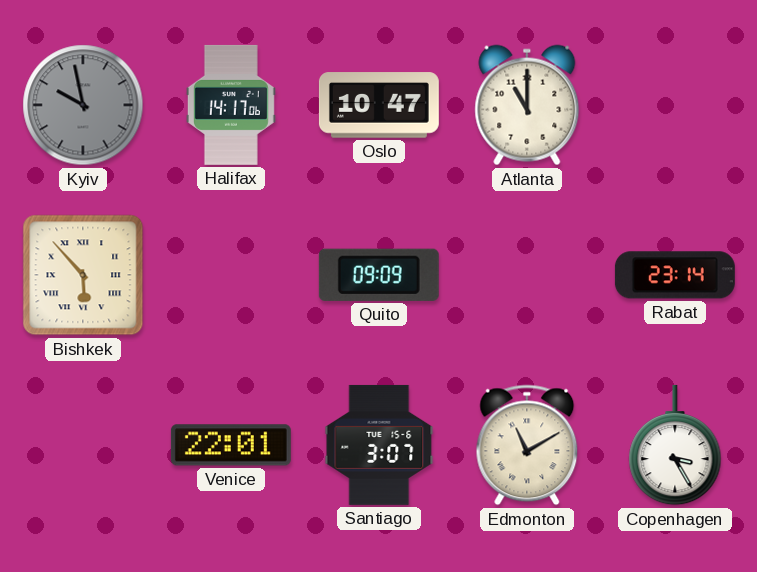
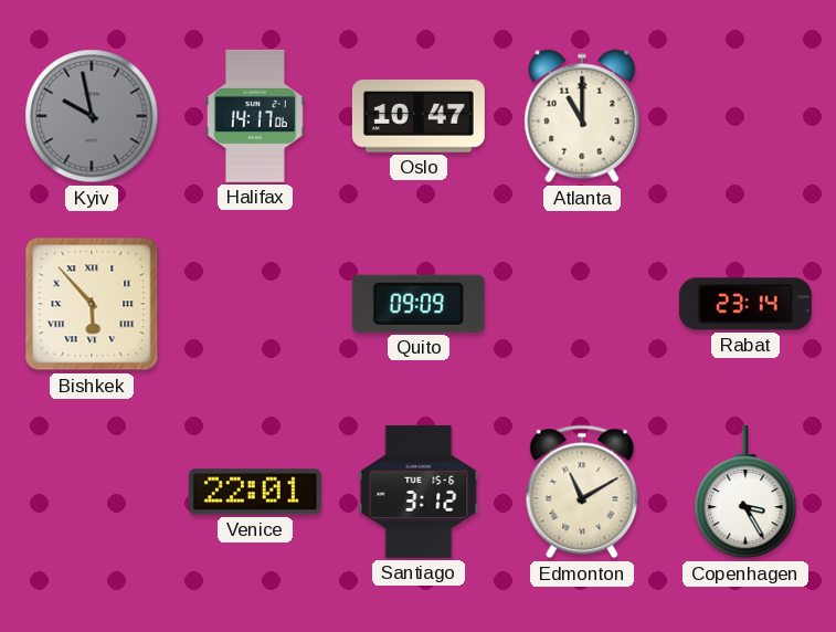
Santiago: 3:07 -> 3:12
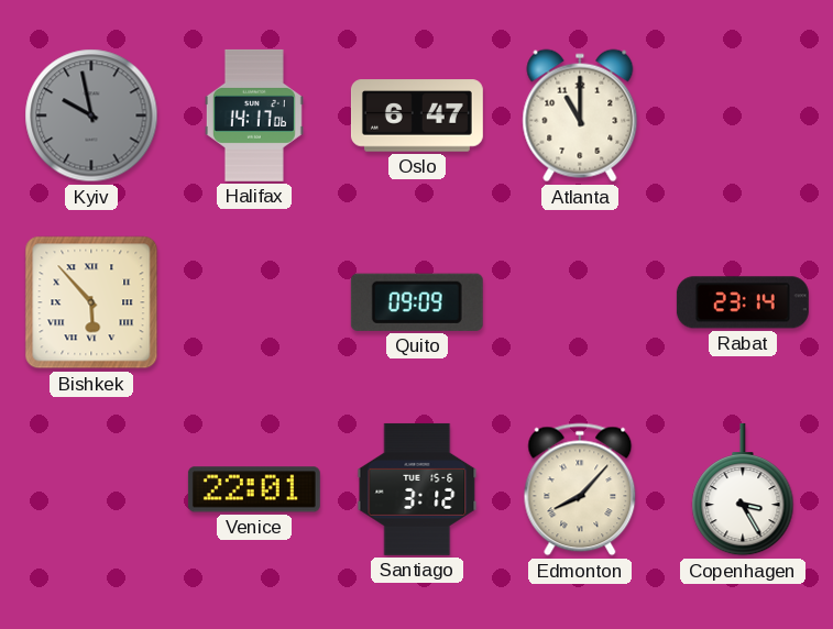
Oslo: 10:47 -> 6:47
Edmonton: 11:10 -> 8:07
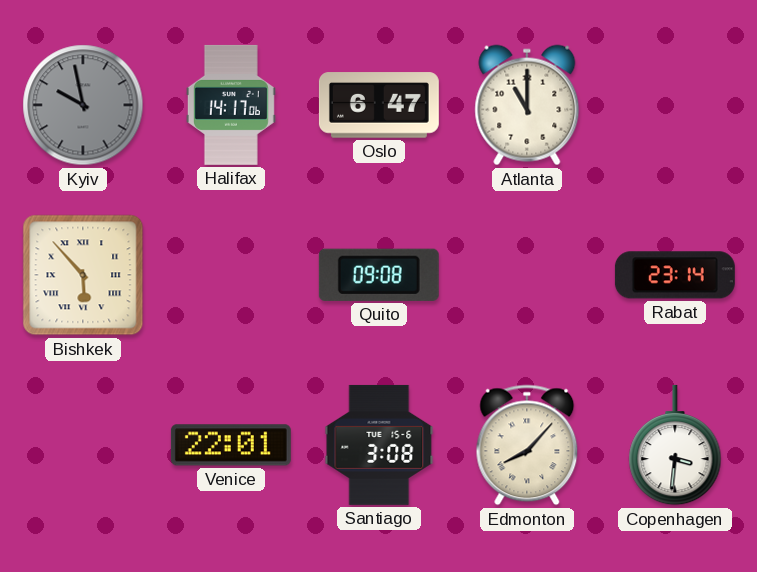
Quito: 09:09 -> 09:08
Santiago: 3:12 -> 3:08
Copenhagen: 3:25 -> 3:31
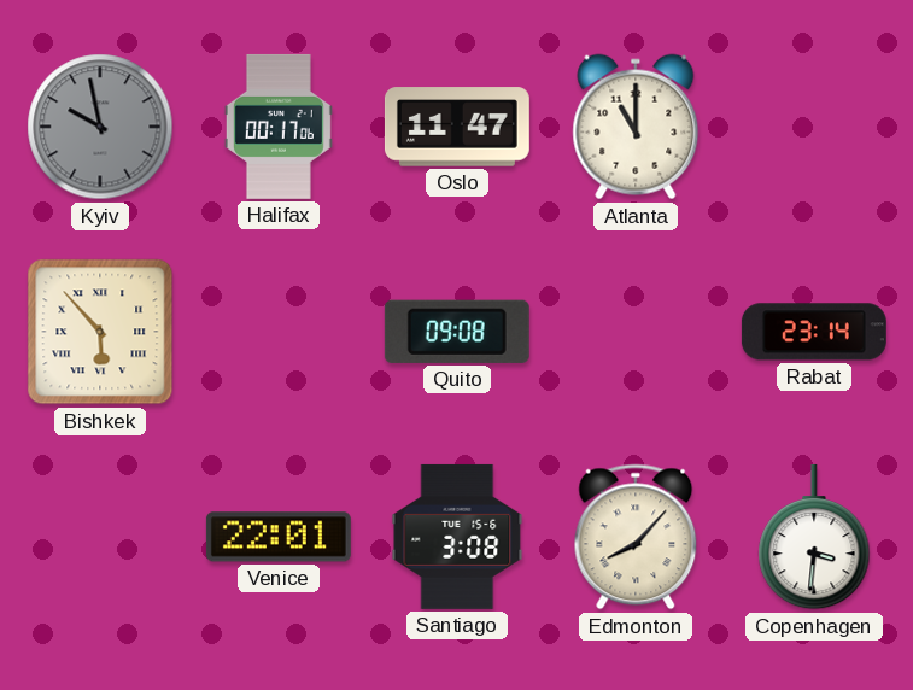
Halifax: 14:17 -> 00:17
Oslo: 6:47 -> 11:47
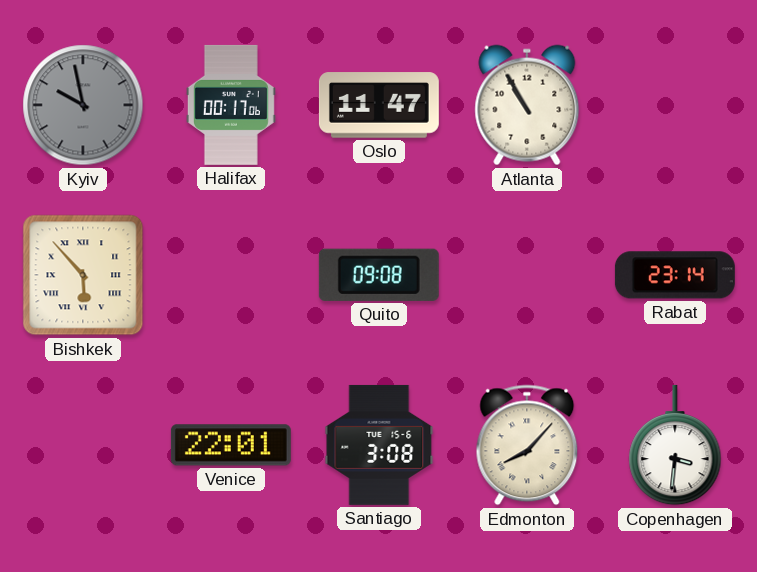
Atlanta: 11:00 -> 10:55
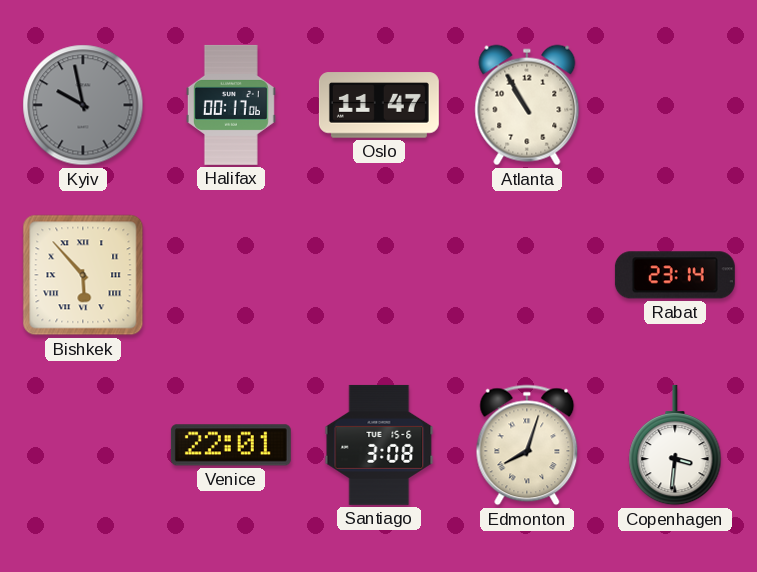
Quito: 09:08 -> none
Edmonton: 8:07 -> 8:03
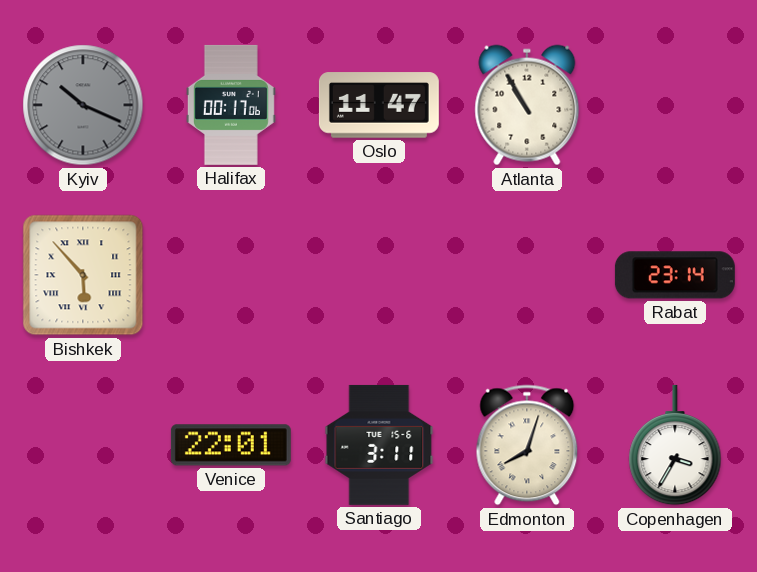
Kyiv: 9:58 -> 10:19
Santiago: 3:08 -> 3:11
Copenhagen: 3:31 -> 3:35
